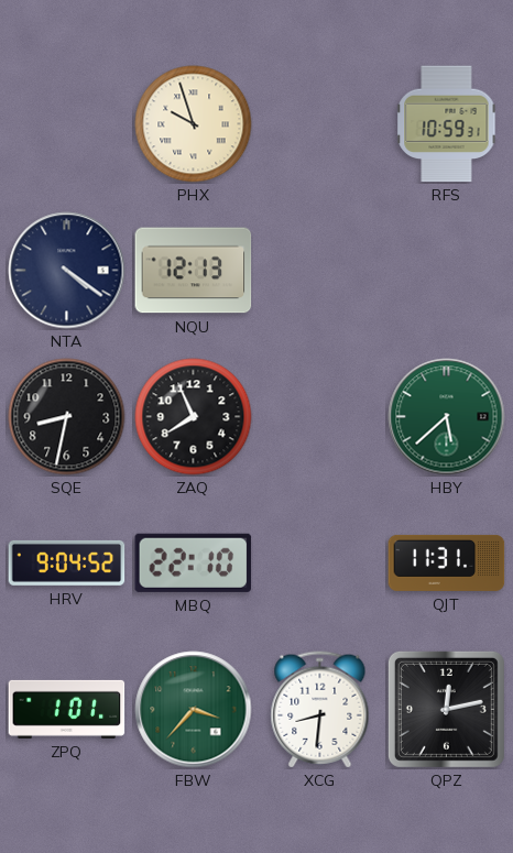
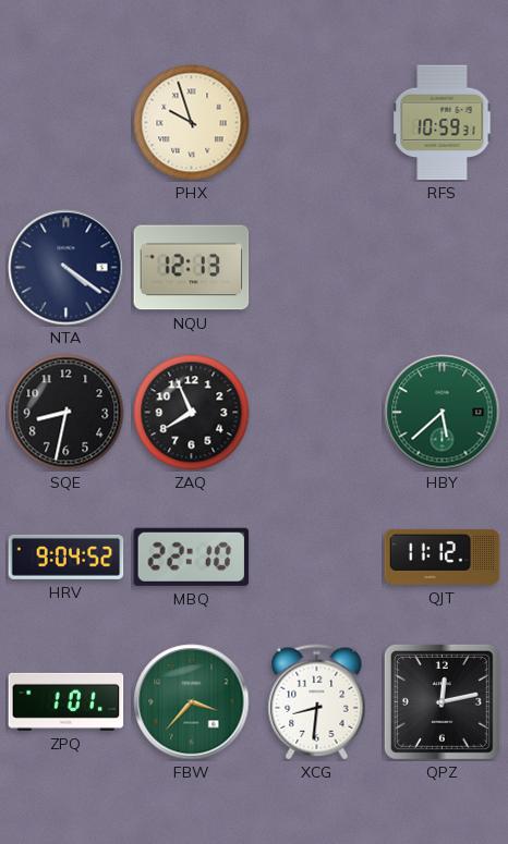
QJT: 11:31 -> 11:12
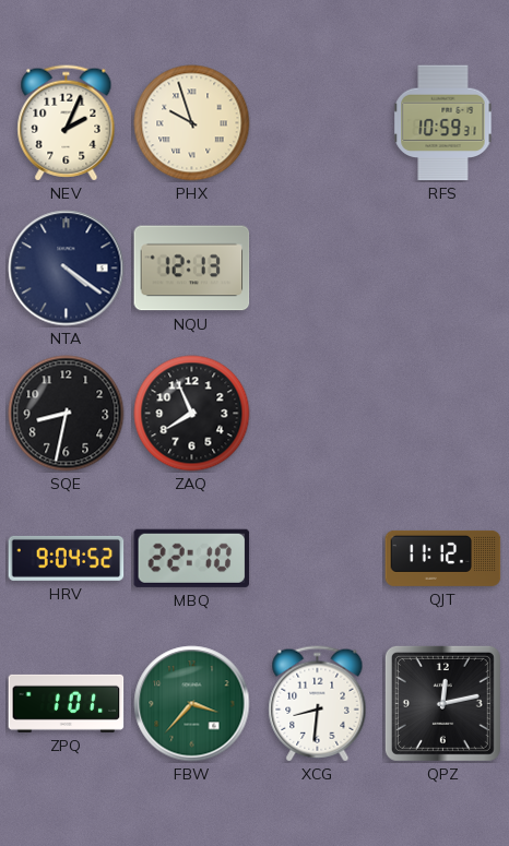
NEV: none -> 2:04
HBY: 5:38 -> none
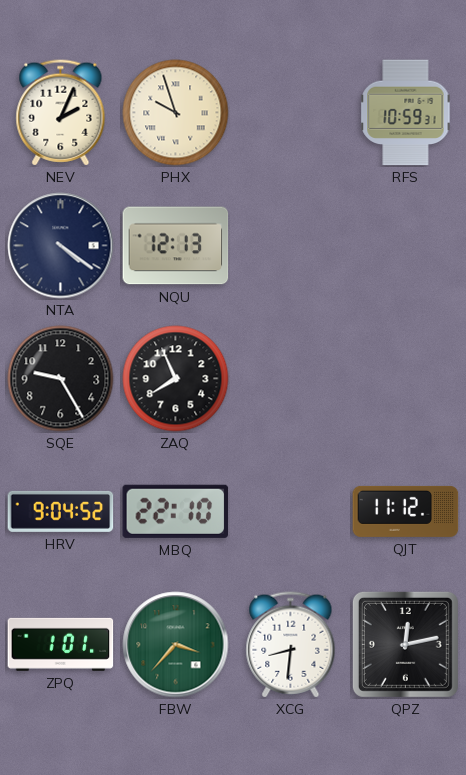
SQE: 8:32 -> 9:25
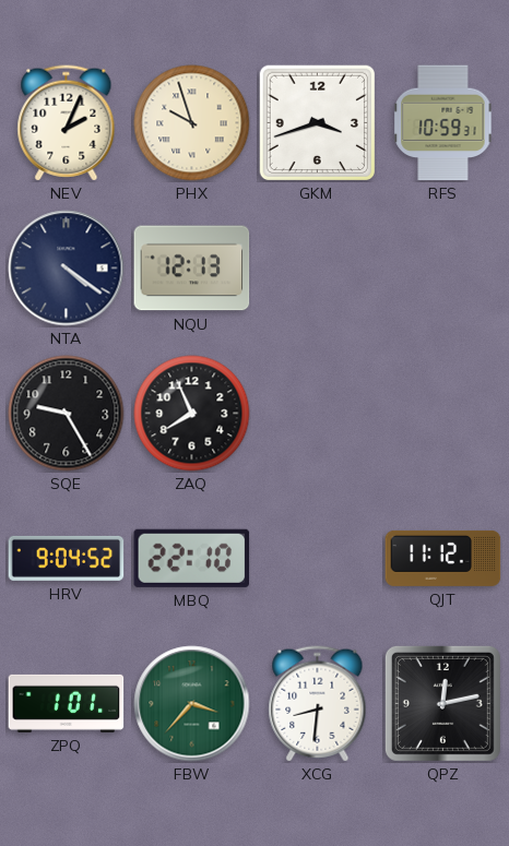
GKM: none -> 3:42
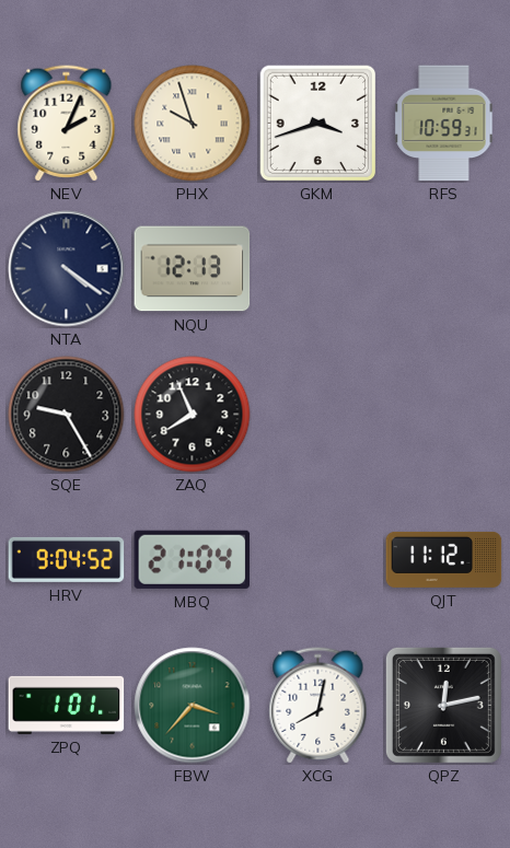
MBQ: 22:10 -> 21:04
XCG: 8:31 -> 8:02
